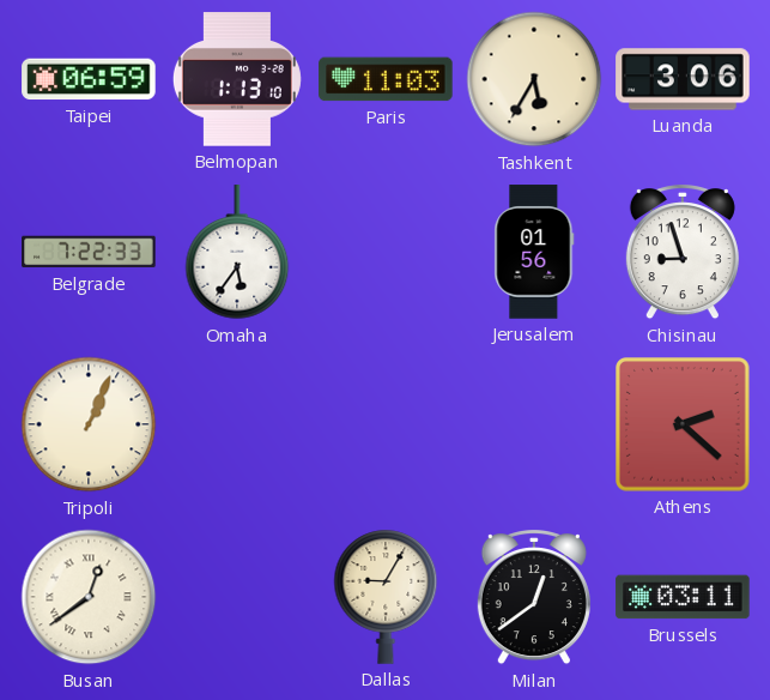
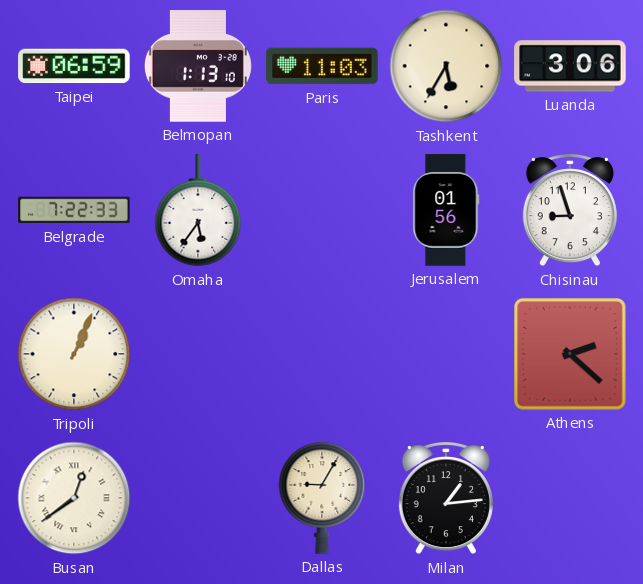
Milan: 12:39 -> 1:14
Brussels: 03:11 -> none
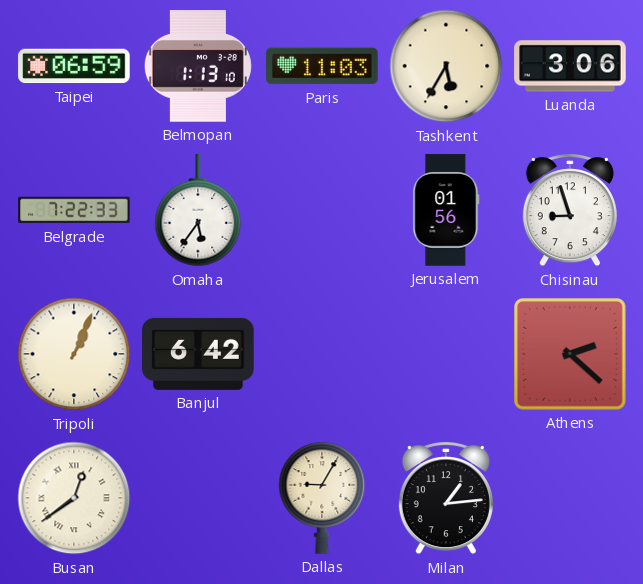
Banjul: none -> 6:42
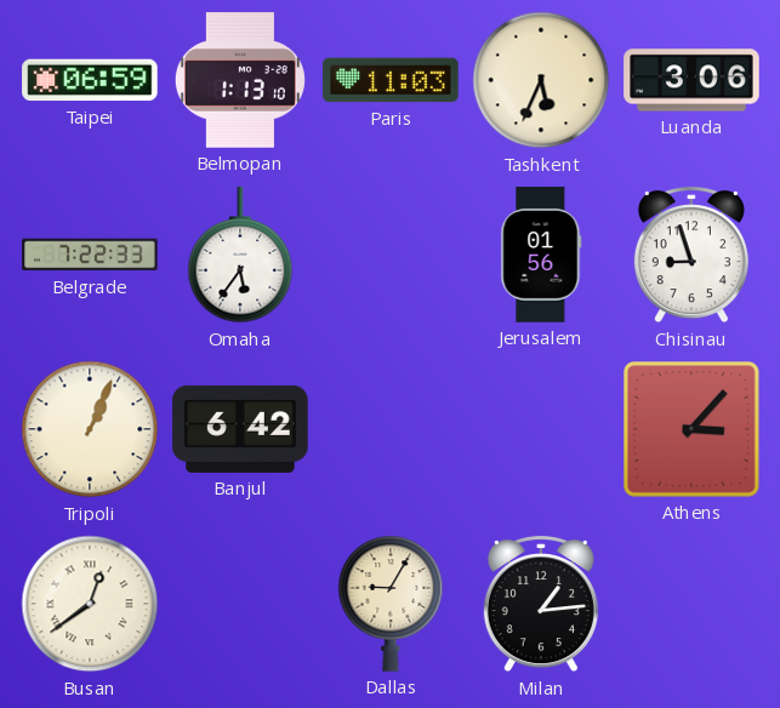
Tashkent: 5:35 -> 5:34
Athens: 2:22 -> 3:07
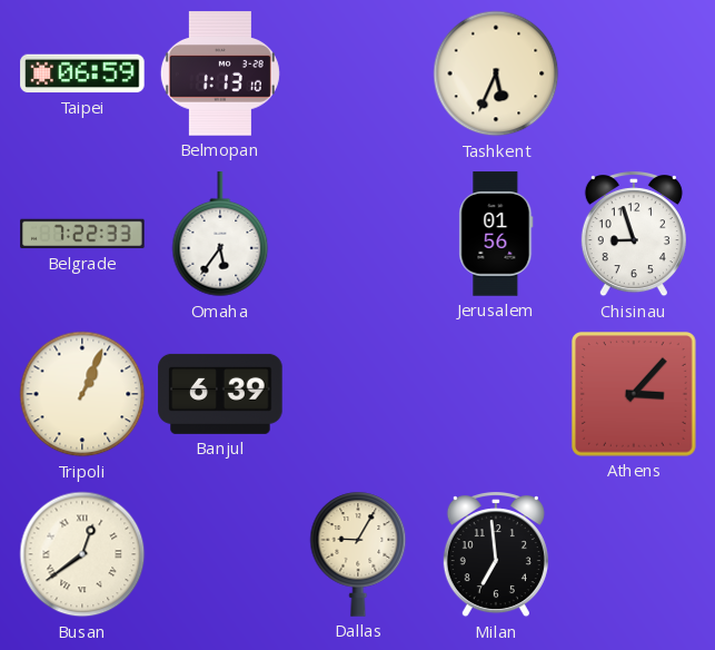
Paris: 11:03 -> none
Luanda: 3:06 -> none
Banjul: 6:42 -> 6:39
Milan: 1:14 -> 6:59
